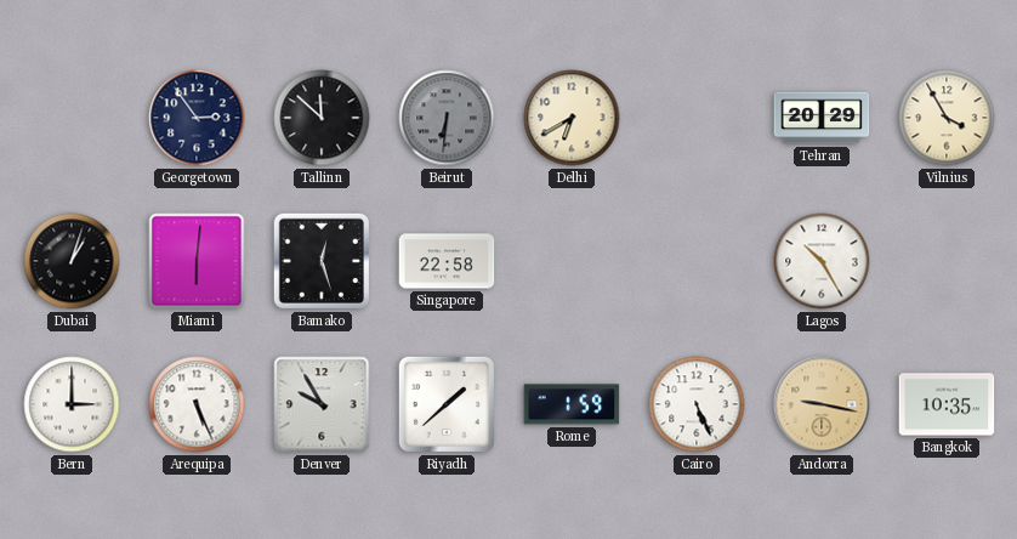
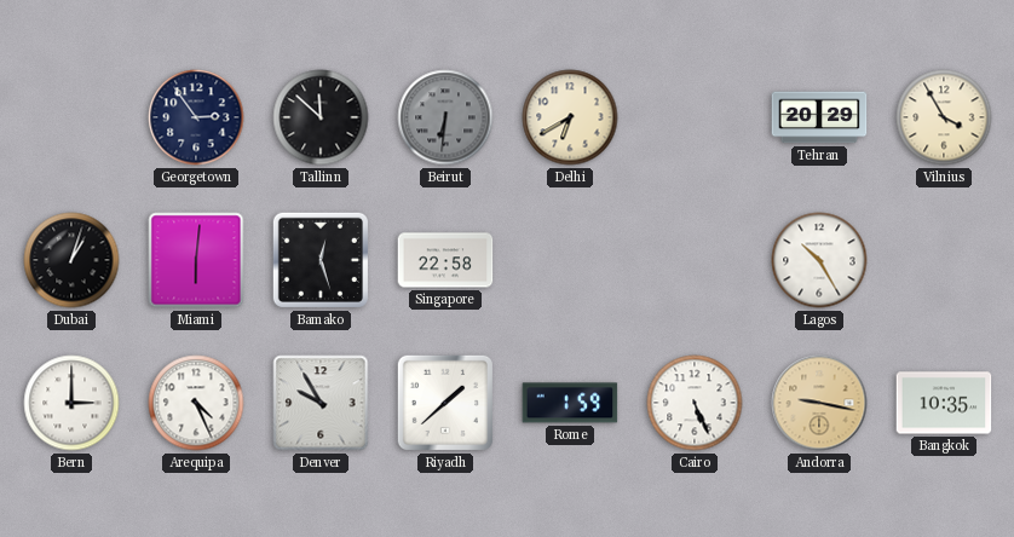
Arequipa: 5:26 -> 4:26
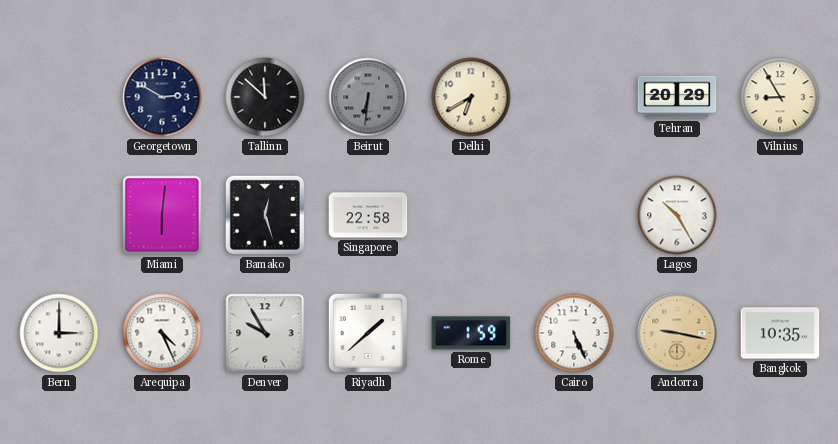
Georgetown: 2:54 -> 2:50
Vilnius: 3:55 -> 8:55
Dubai: 1:03 -> none
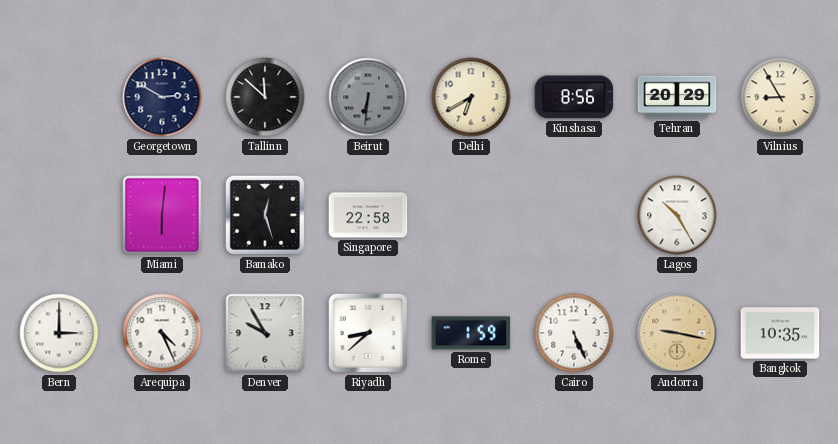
Kinshasa: none -> 8:56
Riyadh: 1:38 -> 8:38
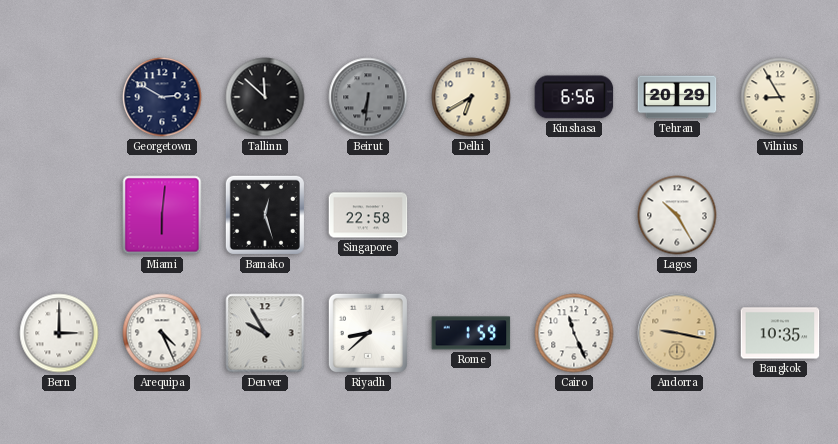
Kinshasa: 8:56 -> 6:56
Cairo: 5:26 -> 11:26
